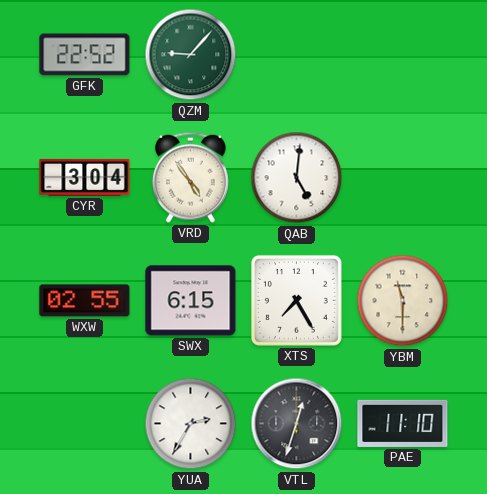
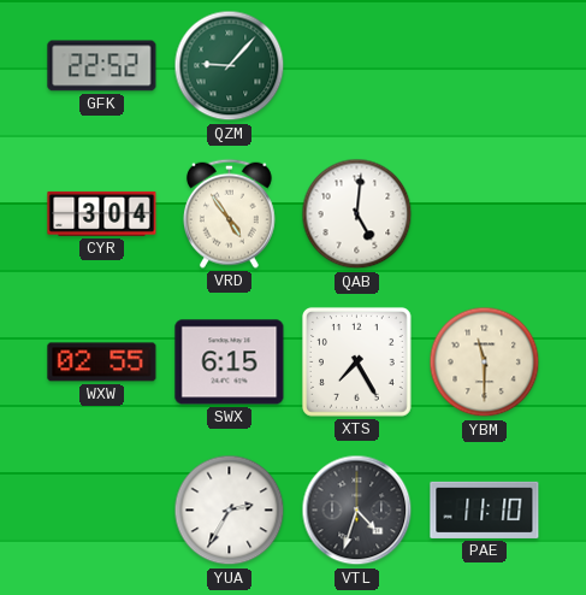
VTL: 12:33 -> 4:33
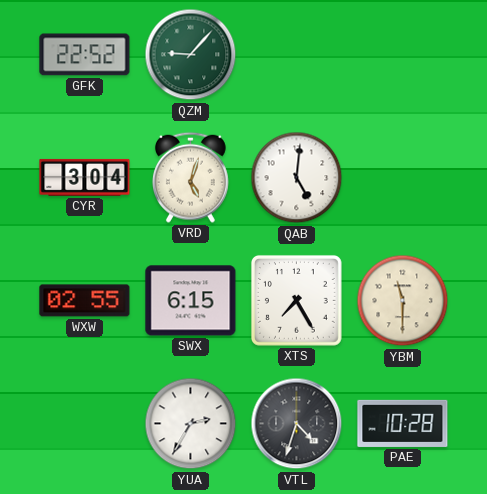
VRD: 4:54 -> 5:03
PAE: 11:10 -> 10:28
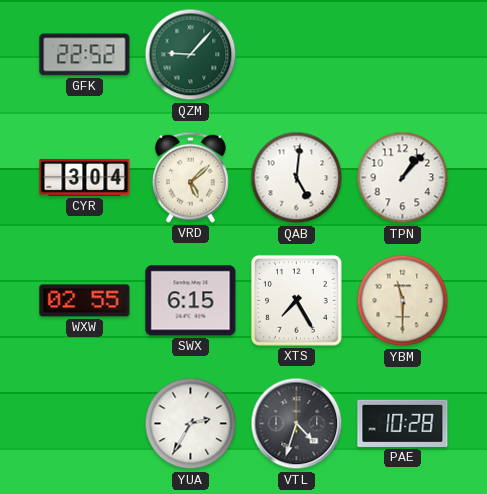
VRD: 5:03 -> 5:08
TPN: none -> 1:07
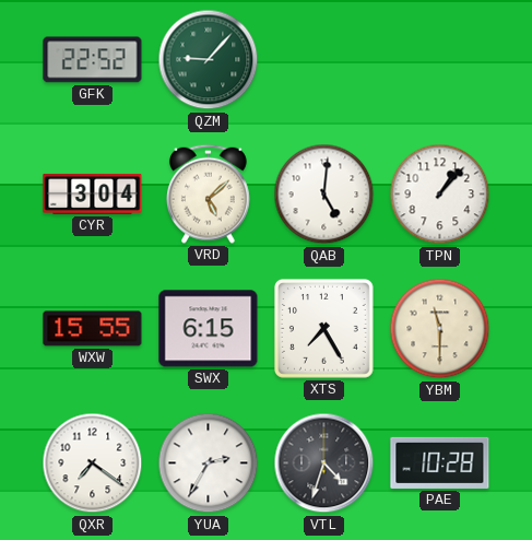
WXW: 02:55 -> 15:55
QXR: none -> 7:21
